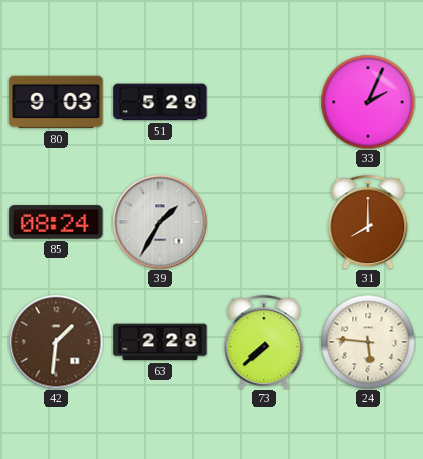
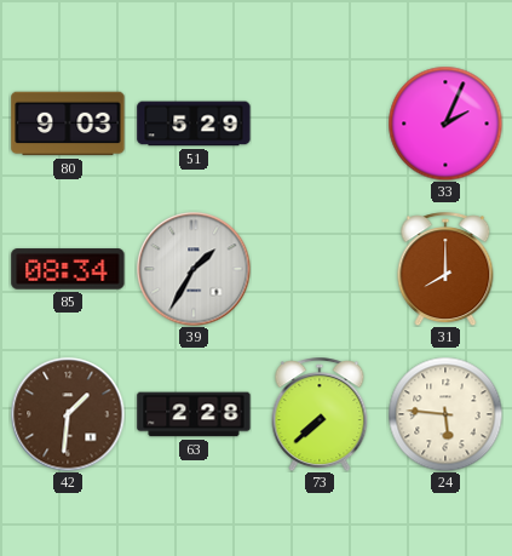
85: 08:24 -> 08:34
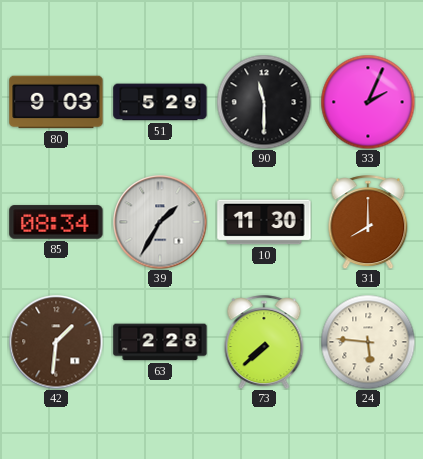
90: none -> 11:30
10: none -> 11:30
